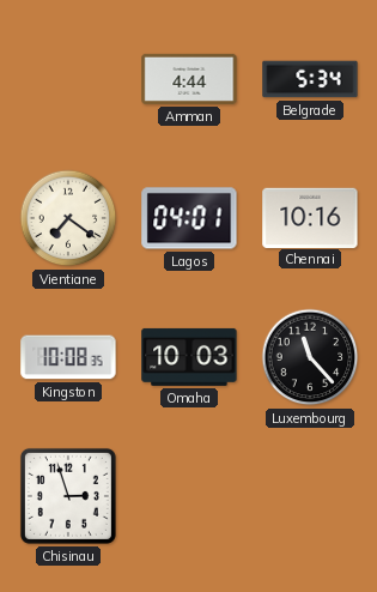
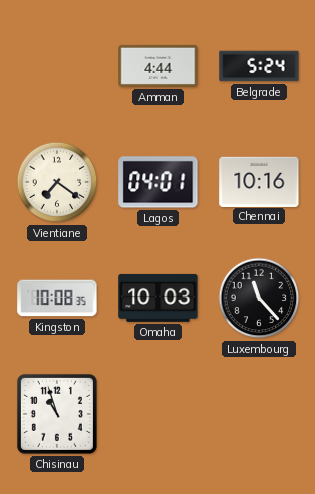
Belgrade: 5:34 -> 5:24
Chisinau: 2:57 -> 10:57
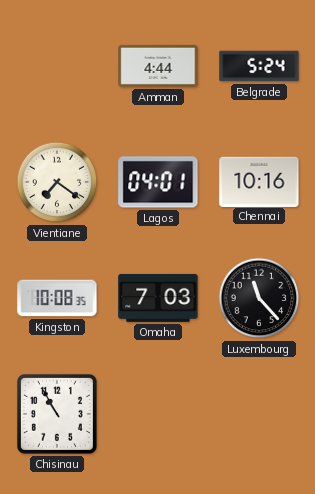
Omaha: 10:03 -> 7:03
Chisinau: 10:57 -> 10:55
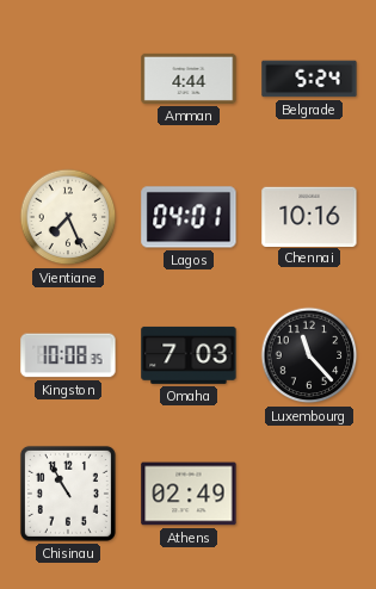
Vientiane: 7:21 -> 7:26
Athens: none -> 02:49
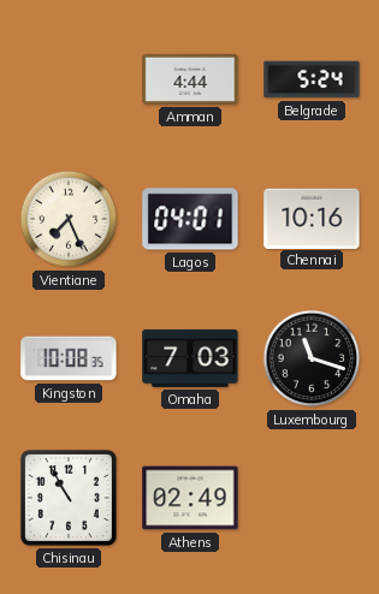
Luxembourg: 11:23 -> 11:18
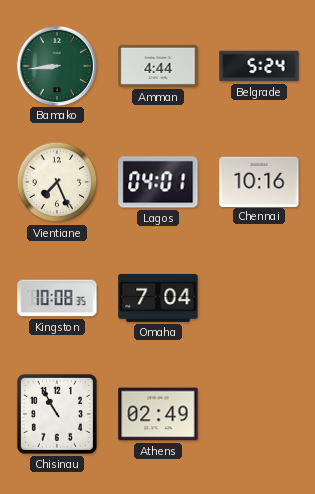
Bamako: none -> 8:44
Omaha: 7:03 -> 7:04
Luxembourg: 11:18 -> none
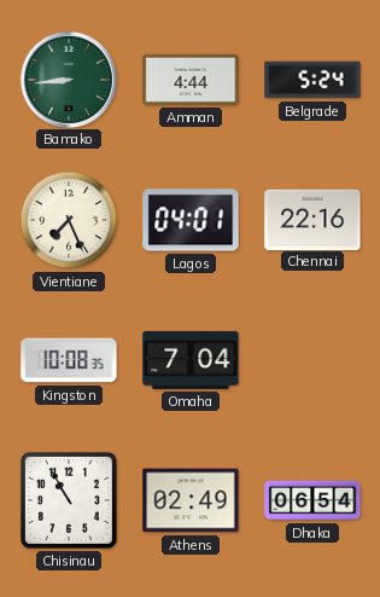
Chennai: 10:16 -> 22:16
Dhaka: none -> 06:54
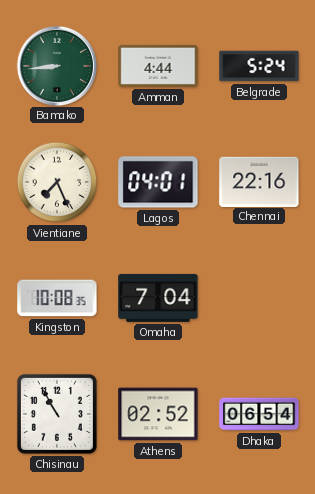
Athens: 02:49 -> 02:52
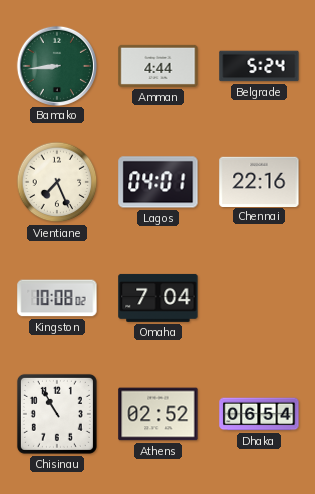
Kingston: 10:08:35 -> 10:08:02
